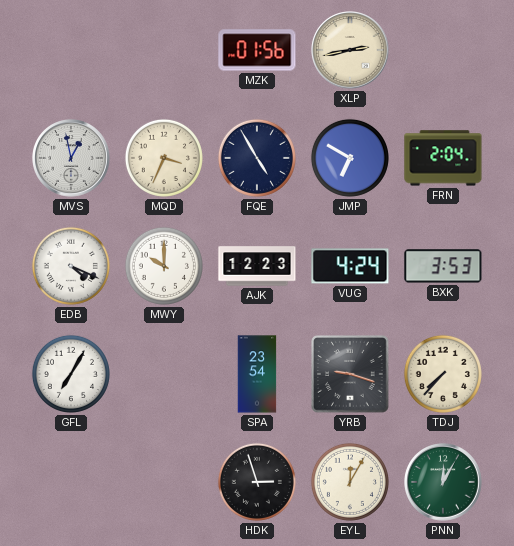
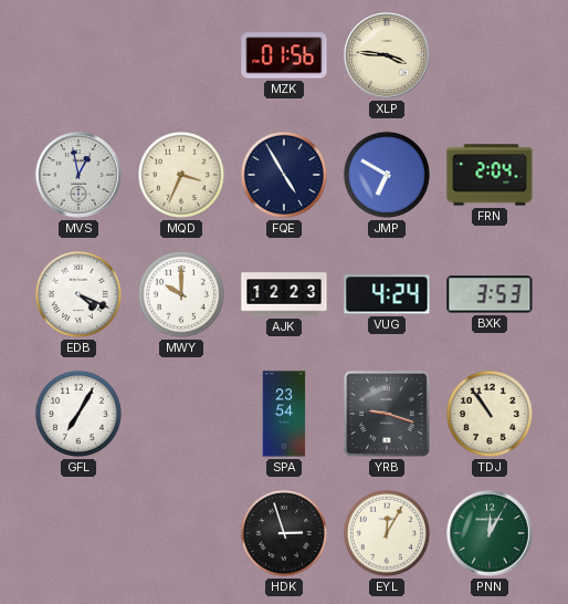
XLP: 2:43 -> 3:46
TDJ: 7:37 -> 10:54
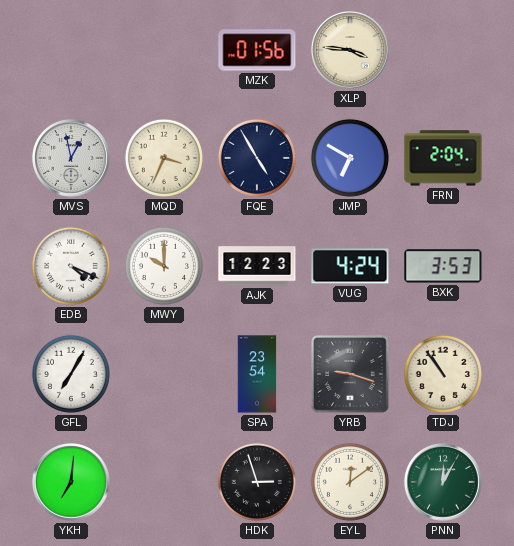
YKH: none -> 7:01
EYL: 12:05 -> 12:09
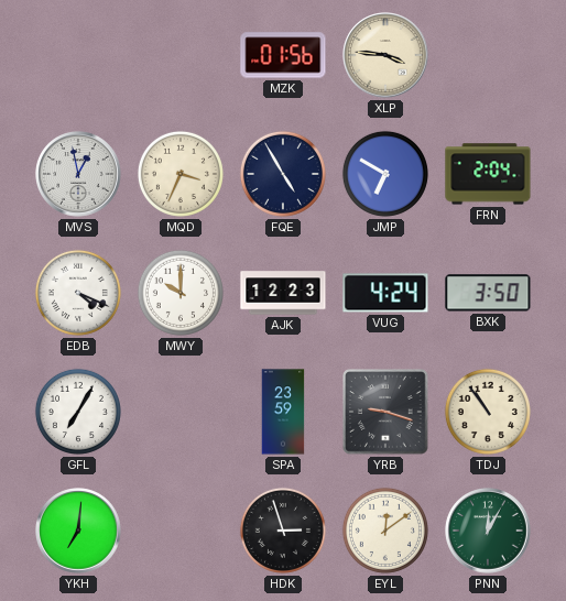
BXK: 3:53 -> 3:50
SPA: 23:54 -> 23:59
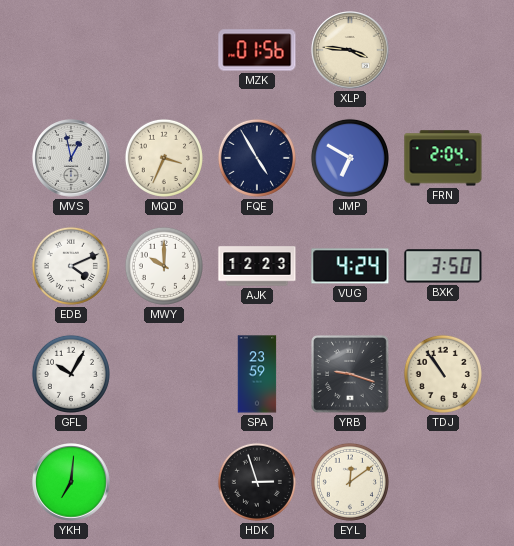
EDB: 4:19 -> 4:11
GFL: 7:05 -> 10:05
PNN: 12:05 -> none
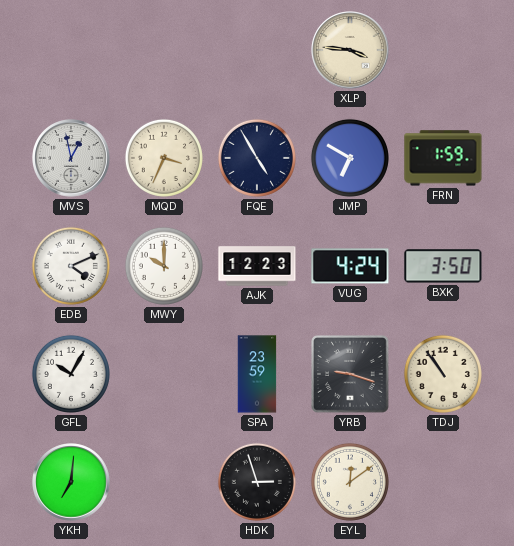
MZK: 01:56 -> none
FRN: 2:04 -> 1:59
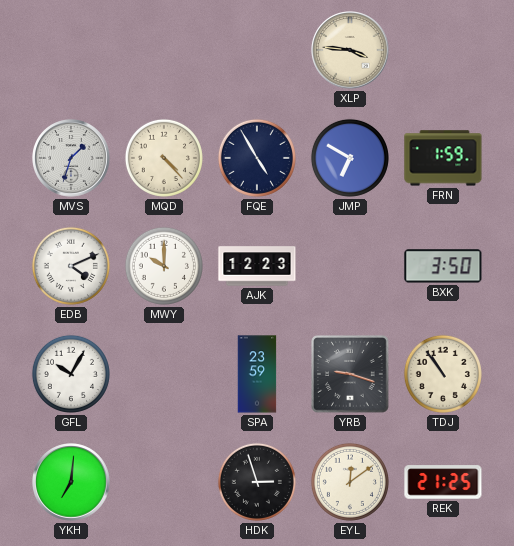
MVS: 12:58 -> 1:33
MQD: 3:34 -> 4:23
VUG: 4:24 -> none
REK: none -> 21:25
